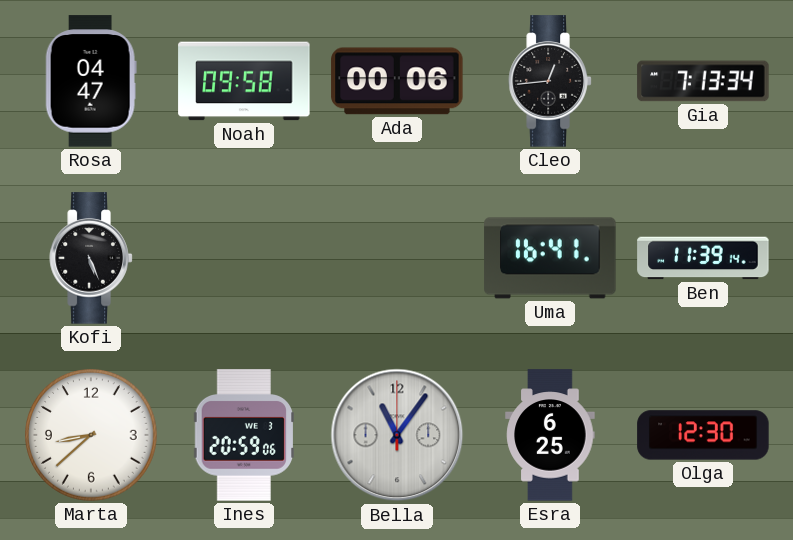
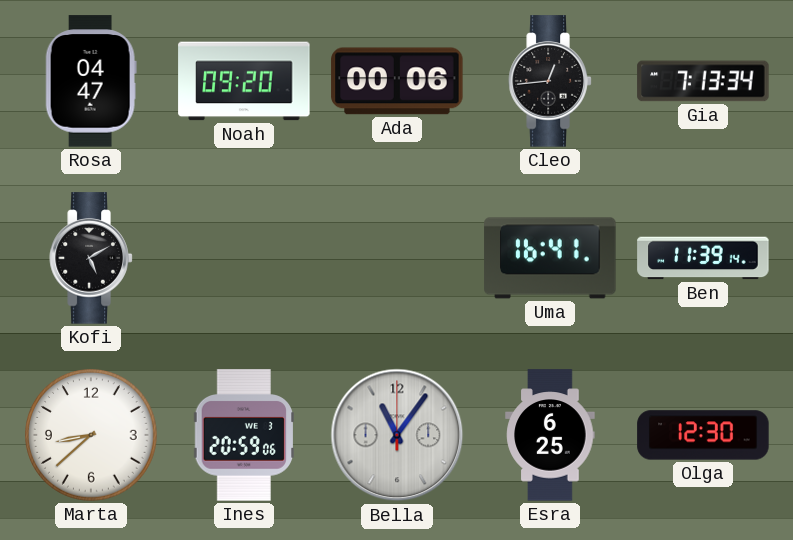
Noah: 09:58 -> 09:20
Kofi: 5:26 -> 5:10
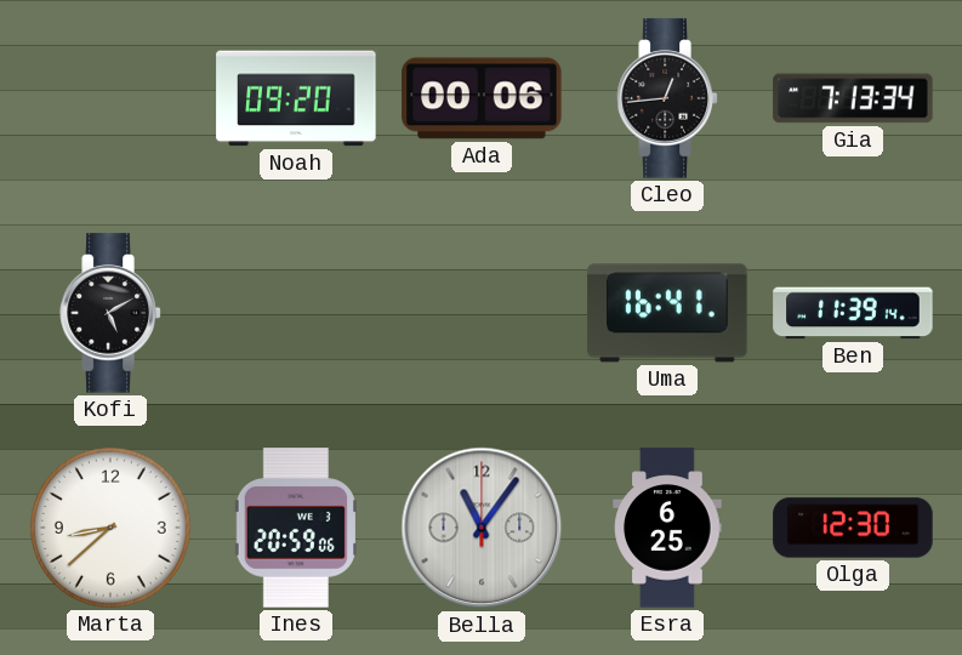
Rosa: 04:47 -> none
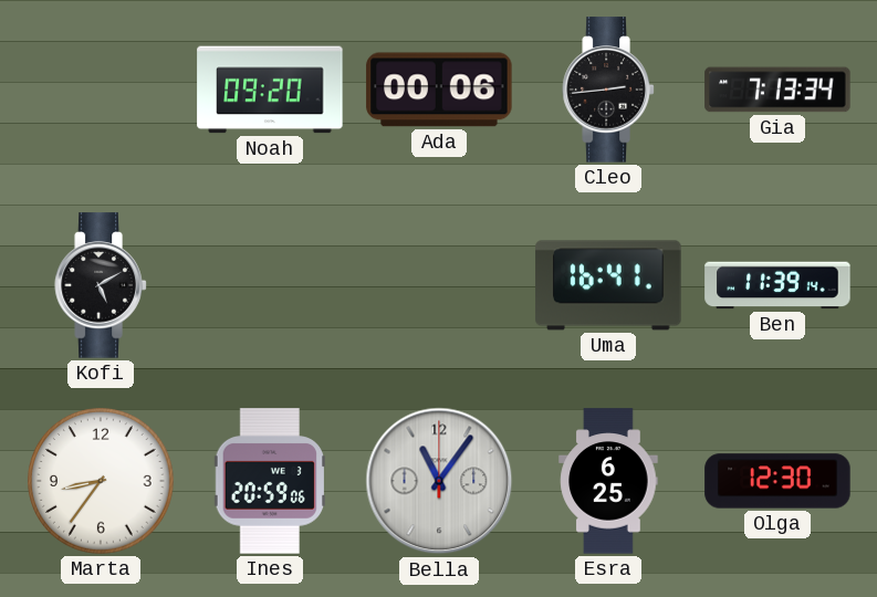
Cleo: 12:44 -> 2:44
Marta: 8:38 -> 8:36
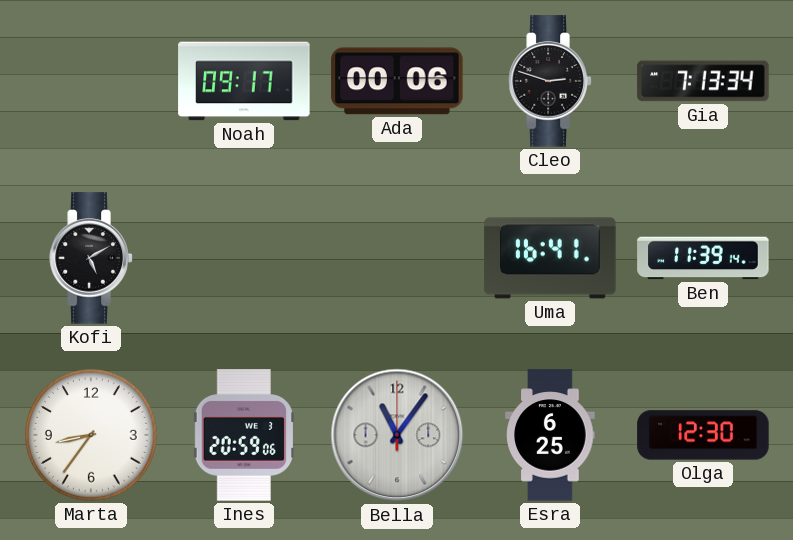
Noah: 09:20 -> 09:17
Cleo: 2:44 -> 2:48
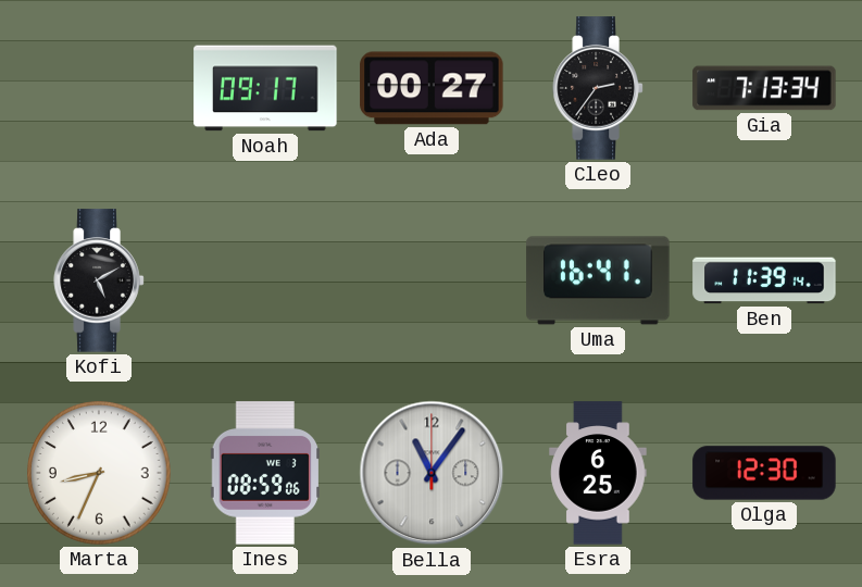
Ada: 00:06 -> 00:27
Cleo: 2:48 -> 2:36
Marta: 8:36 -> 8:34
Ines: 20:59 -> 08:59
